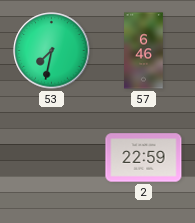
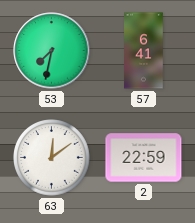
57: 6:46 -> 6:41
63: none -> 12:09
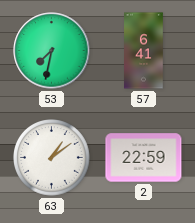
63: 12:09 -> 1:09
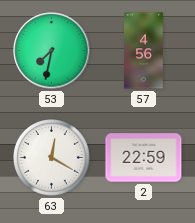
57: 6:41 -> 4:56
63: 1:09 -> 12:20
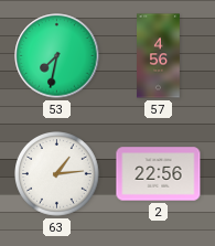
63: 12:20 -> 1:14
2: 22:59 -> 22:56
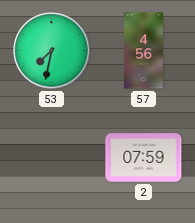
63: 1:14 -> none
2: 22:56 -> 07:59
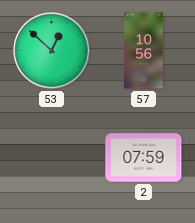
53: 7:32 -> 12:52
57: 4:56 -> 10:56
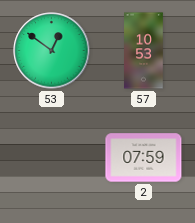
53: 12:52 -> 12:51
57: 10:56 -> 10:53
